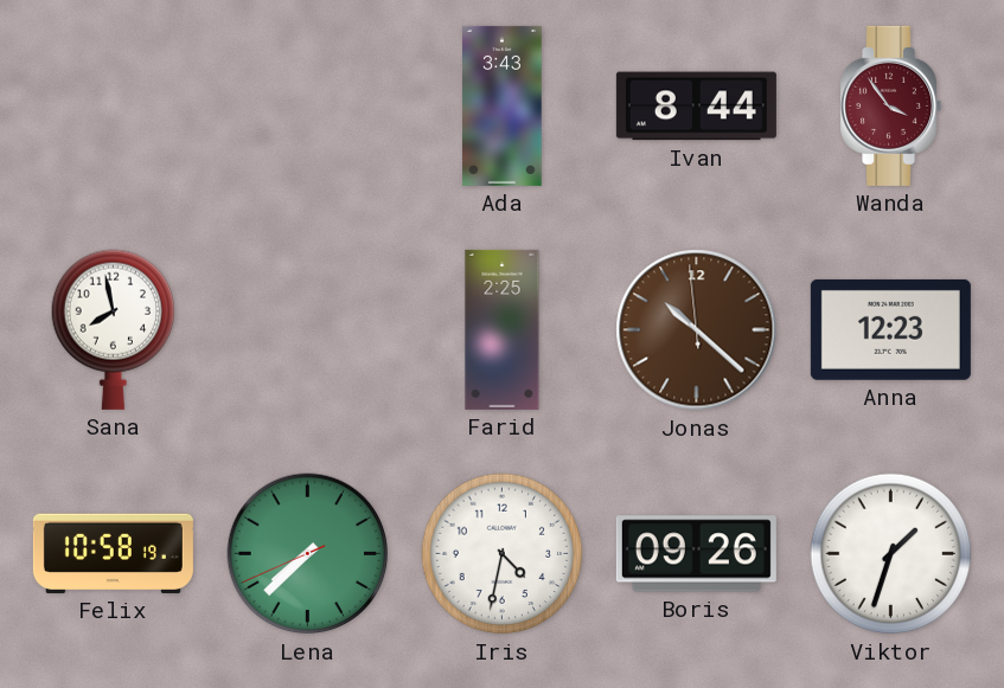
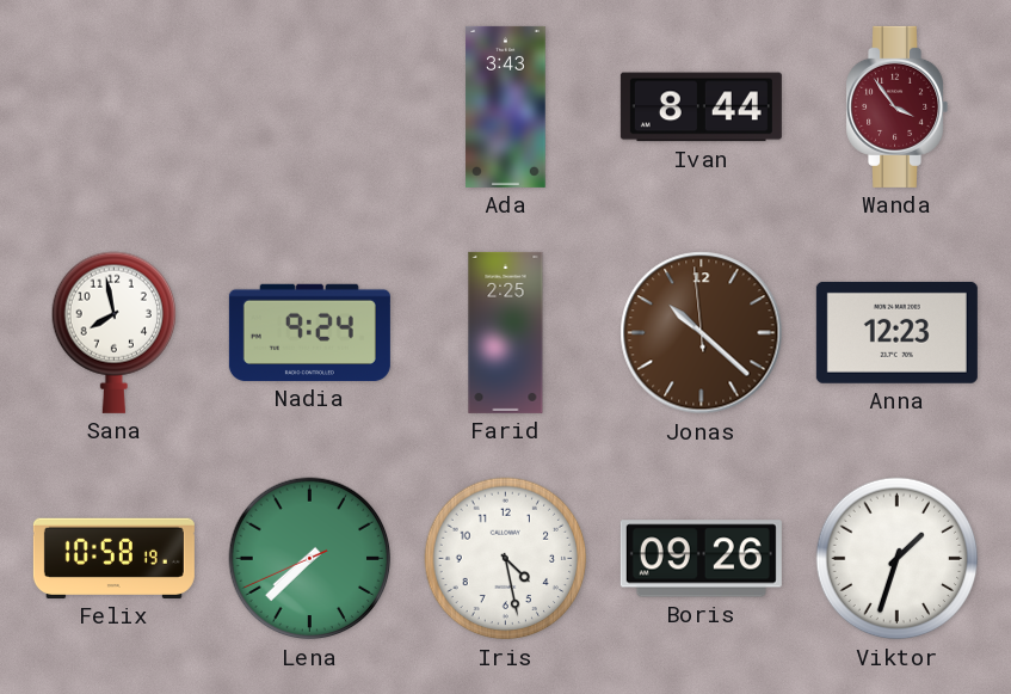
Nadia: none -> 9:24
Iris: 4:32 -> 4:28
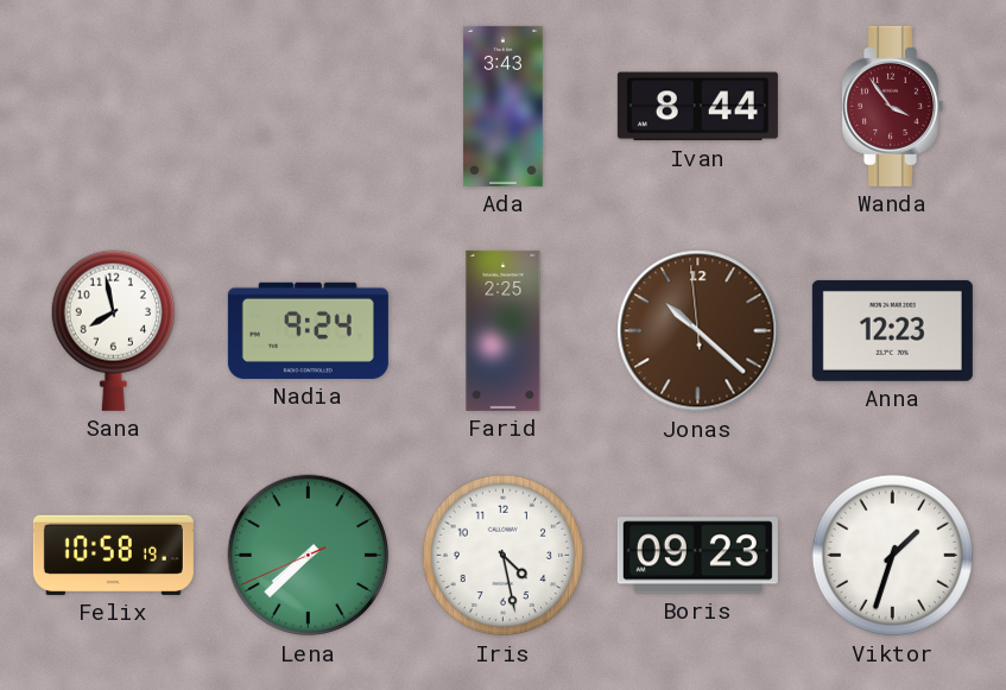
Boris: 09:26 -> 09:23
